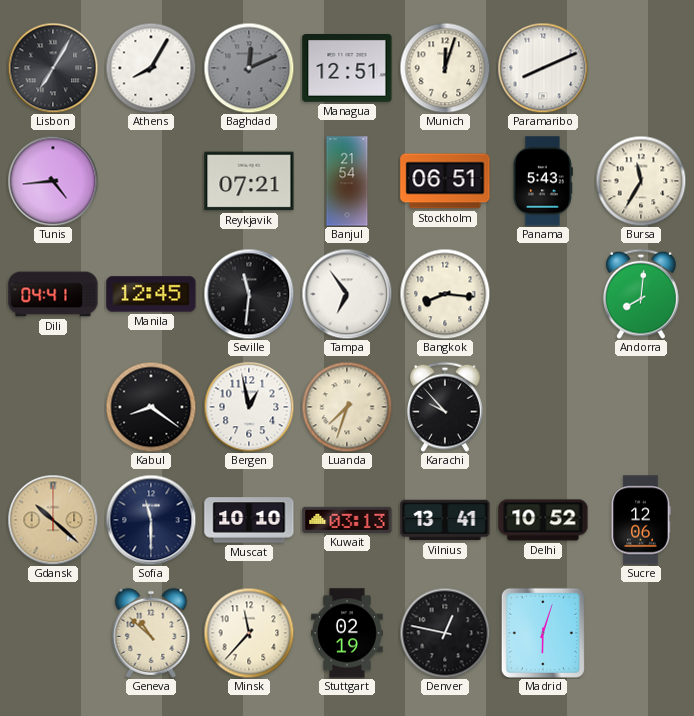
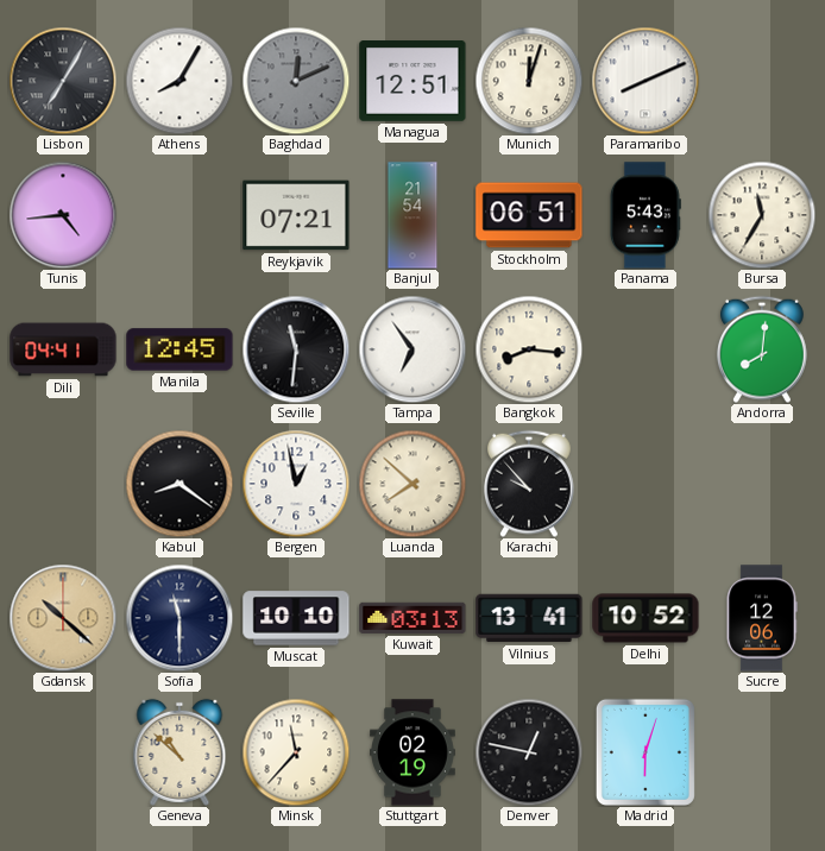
Luanda: 7:33 -> 7:52
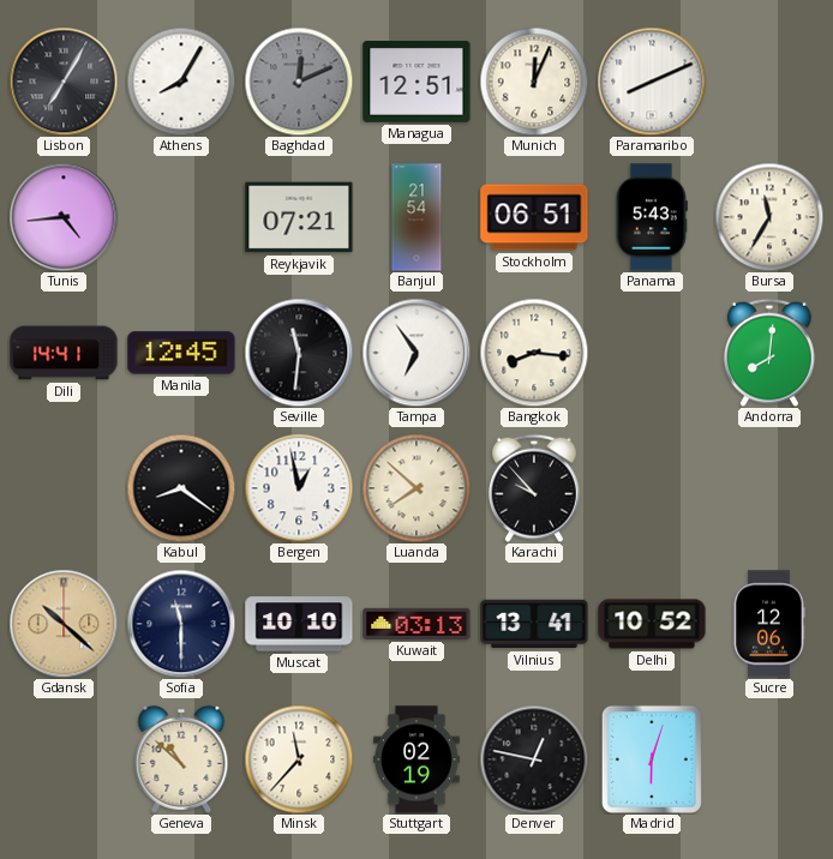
Munich: 12:03 -> 12:04
Dili: 04:41 -> 14:41
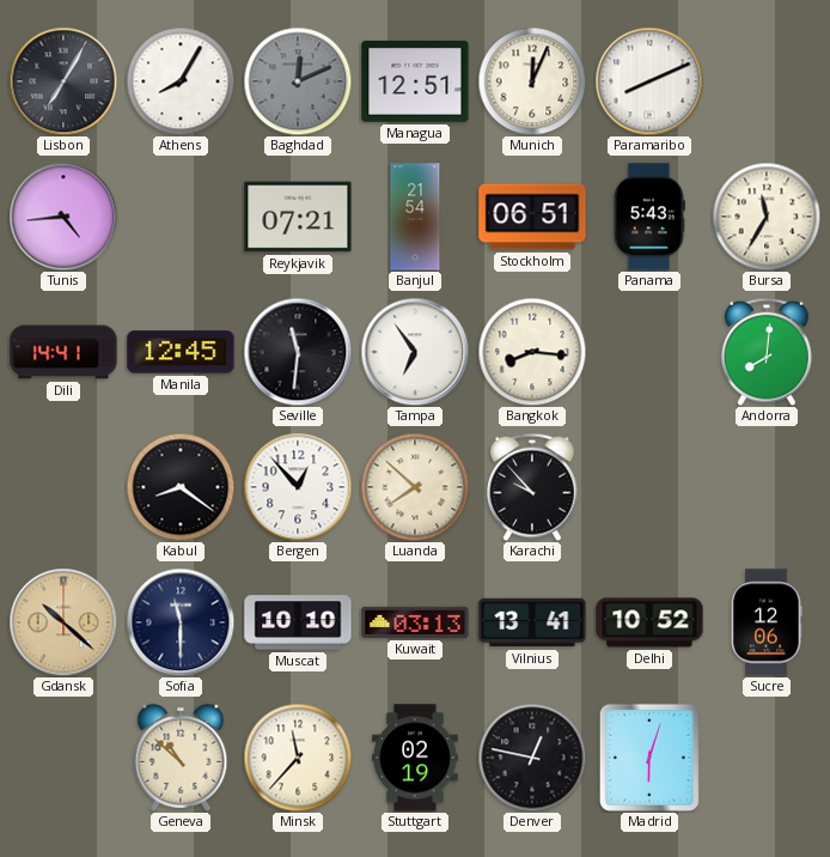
Bergen: 12:58 -> 12:53
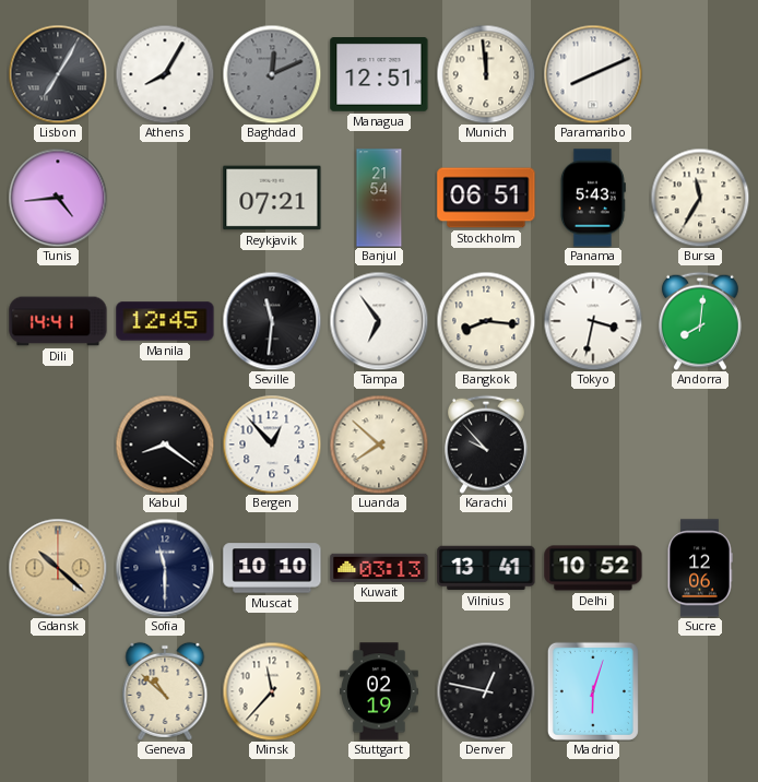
Munich: 12:04 -> 11:59
Tokyo: none -> 3:32
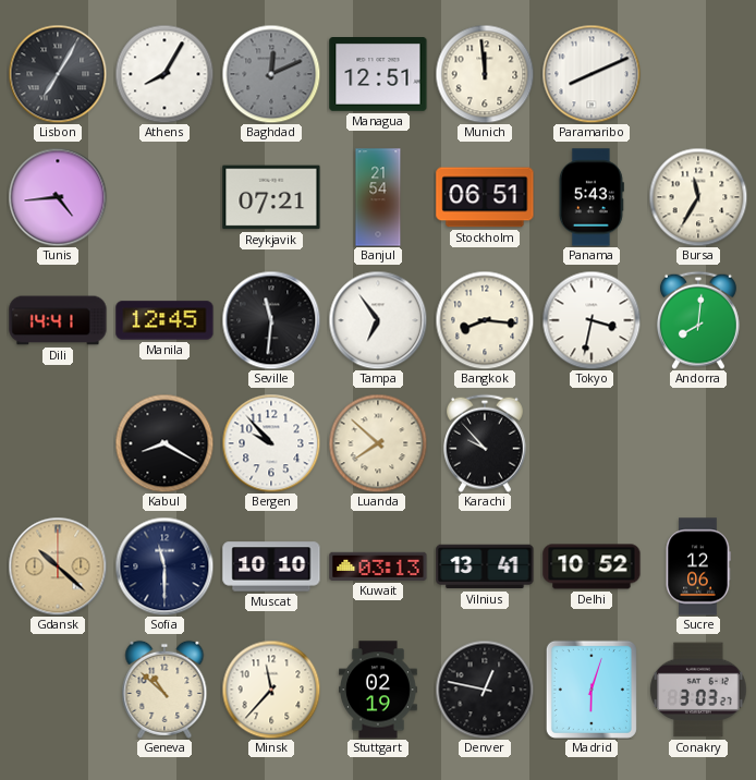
Kabul: 8:21 -> 8:20
Bergen: 12:53 -> 9:53
Conakry: none -> 3:03
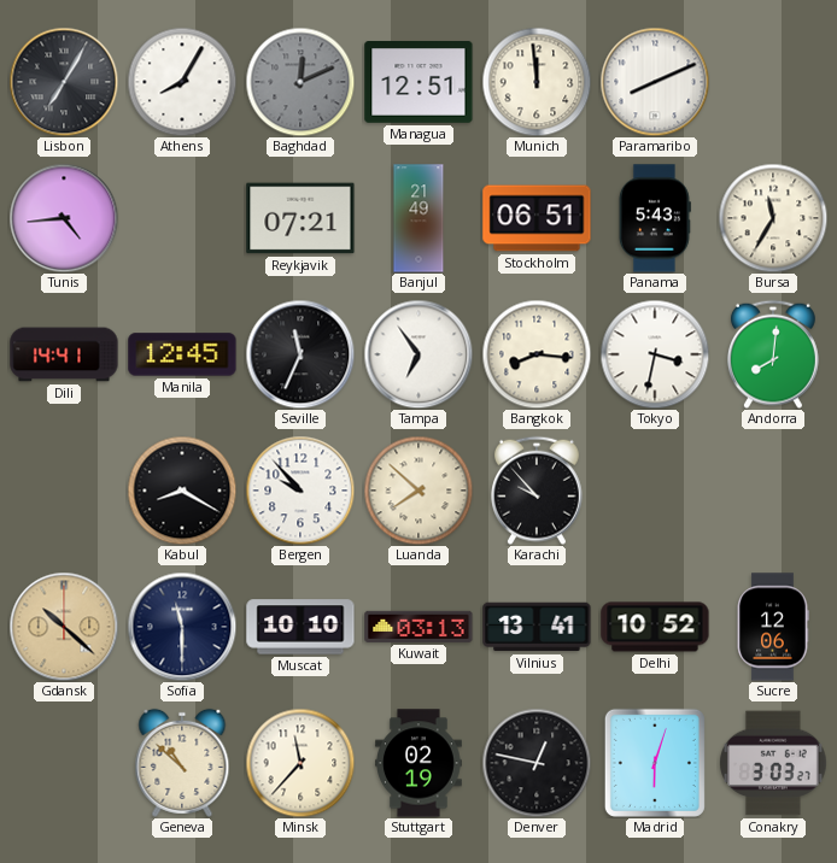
Banjul: 21:54 -> 21:49
Seville: 11:31 -> 11:34
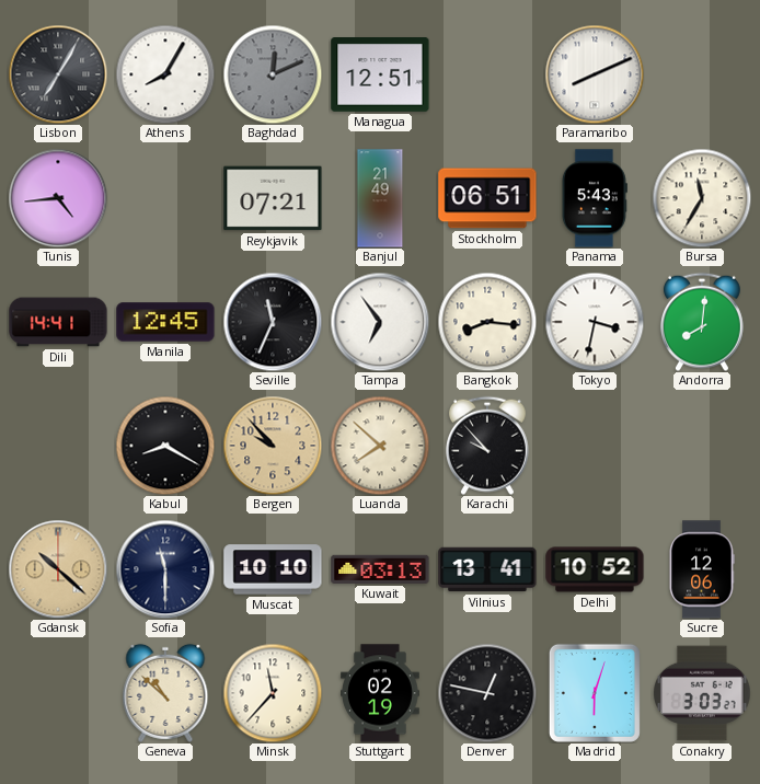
Munich: 11:59 -> none
Bergen dial: white -> champagne
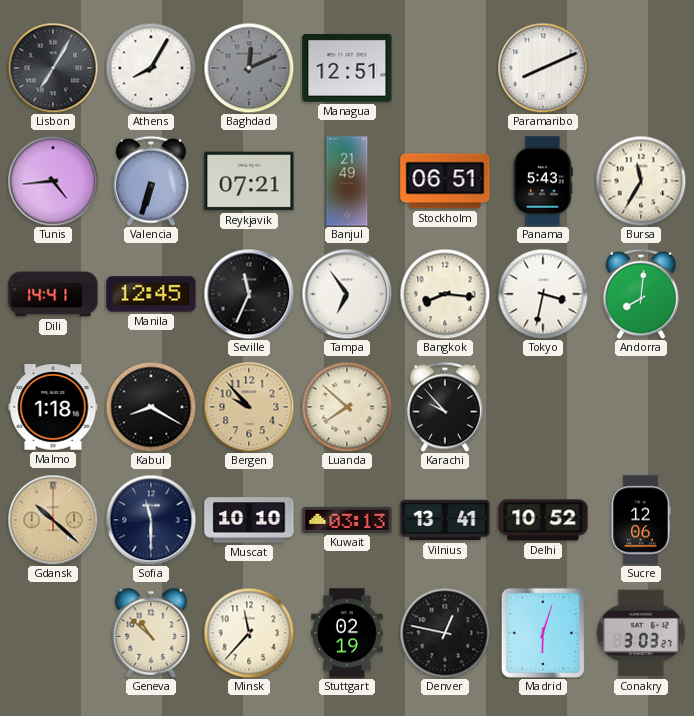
Valencia: none -> 6:33
Malmo: none -> 1:18
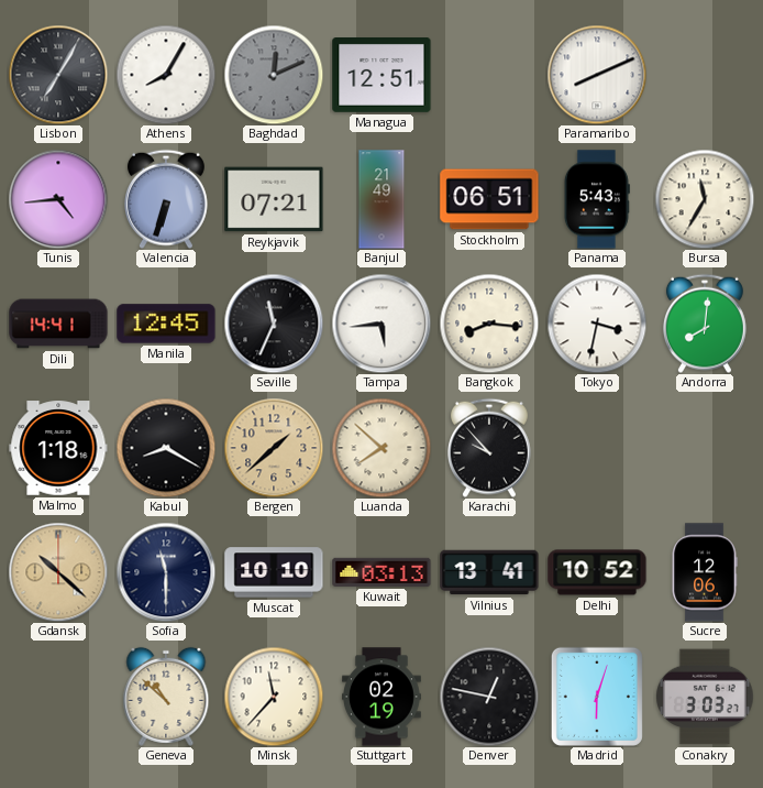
Tampa: 6:54 -> 5:44
Bergen: 9:53 -> 1:38
